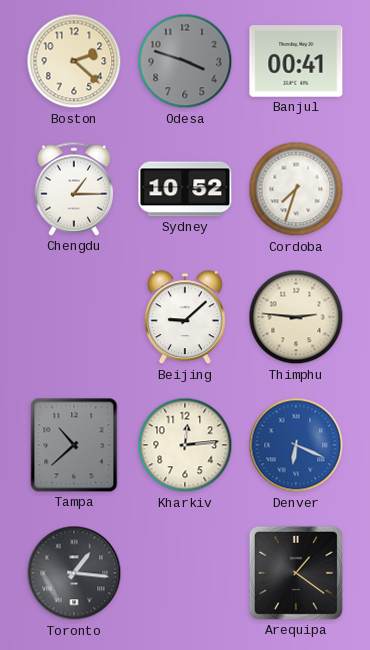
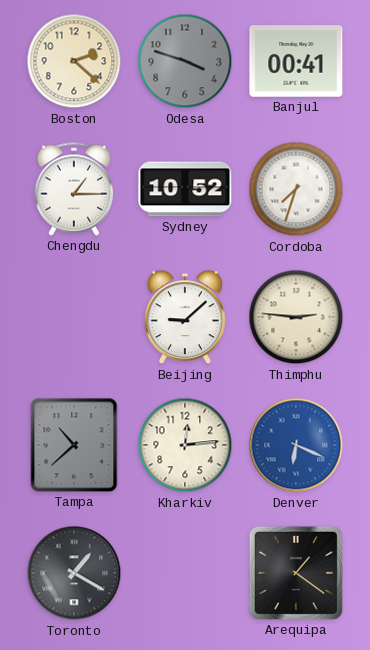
Toronto: 1:16 -> 1:20
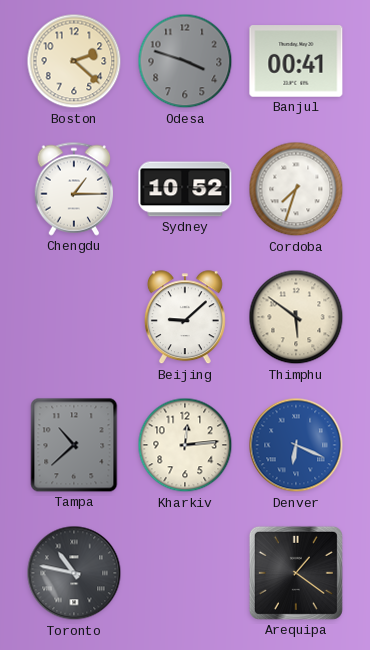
Thimphu: 2:46 -> 5:51
Toronto: 1:20 -> 10:47
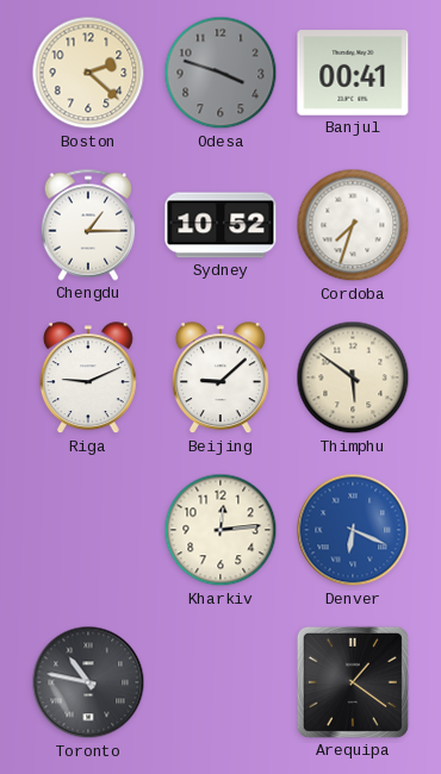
Riga: none -> 9:11
Tampa: 10:38 -> none
